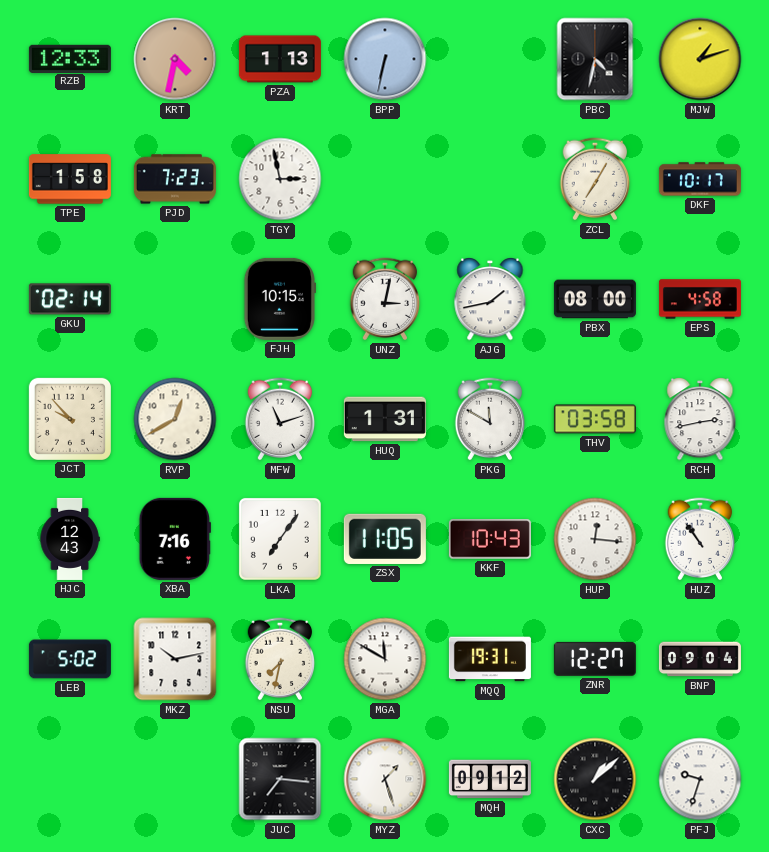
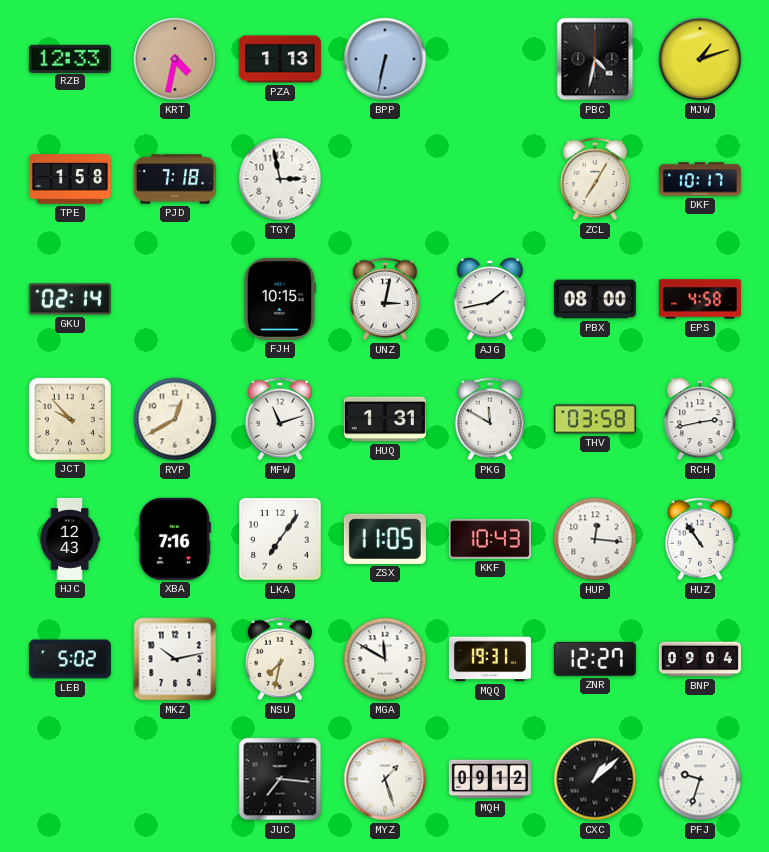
PJD: 7:23 -> 7:18
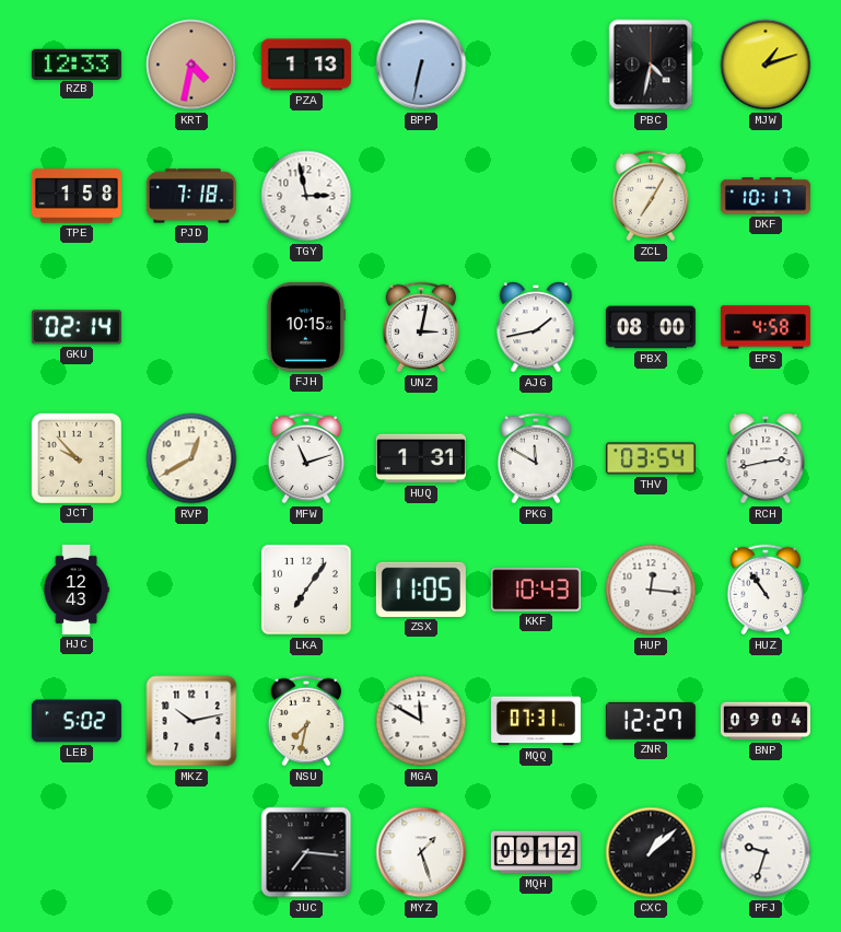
THV: 03:58 -> 03:54
XBA: 7:16 -> none
MQQ: 19:31 -> 07:31
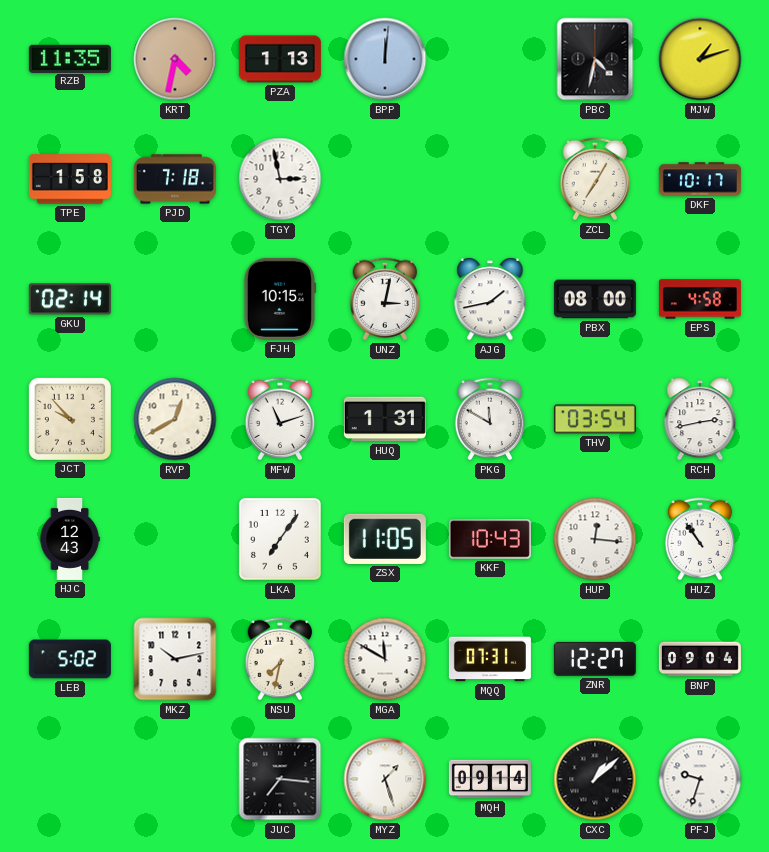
RZB: 12:33 -> 11:35
BPP: 6:32 -> 12:01
MQH: 09:12 -> 09:14
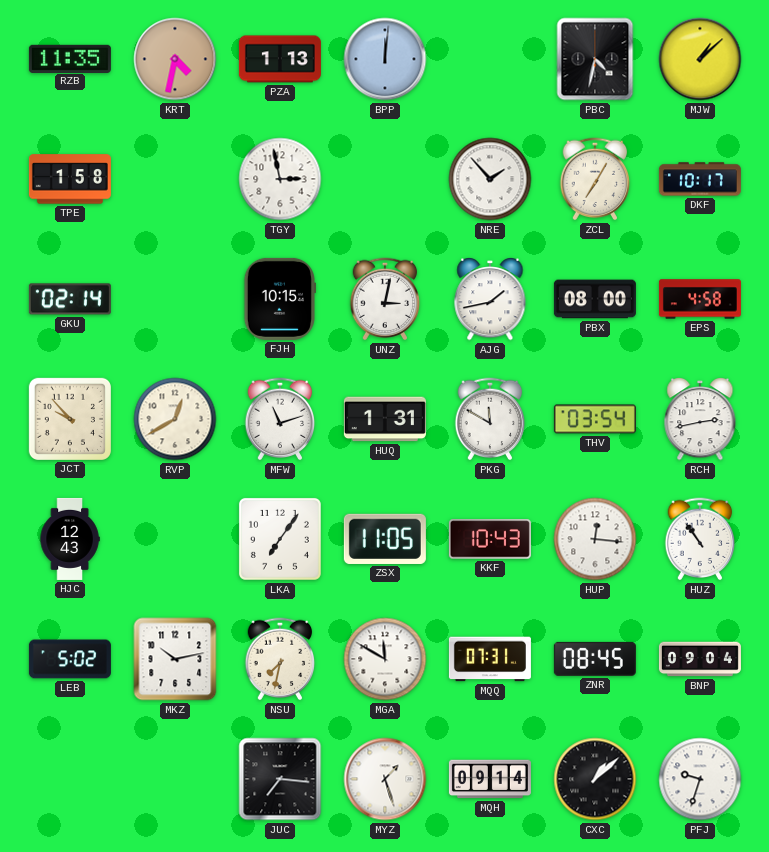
MJW: 1:12 -> 1:08
PJD: 7:18 -> none
NRE: none -> 1:53
ZNR: 12:27 -> 08:45
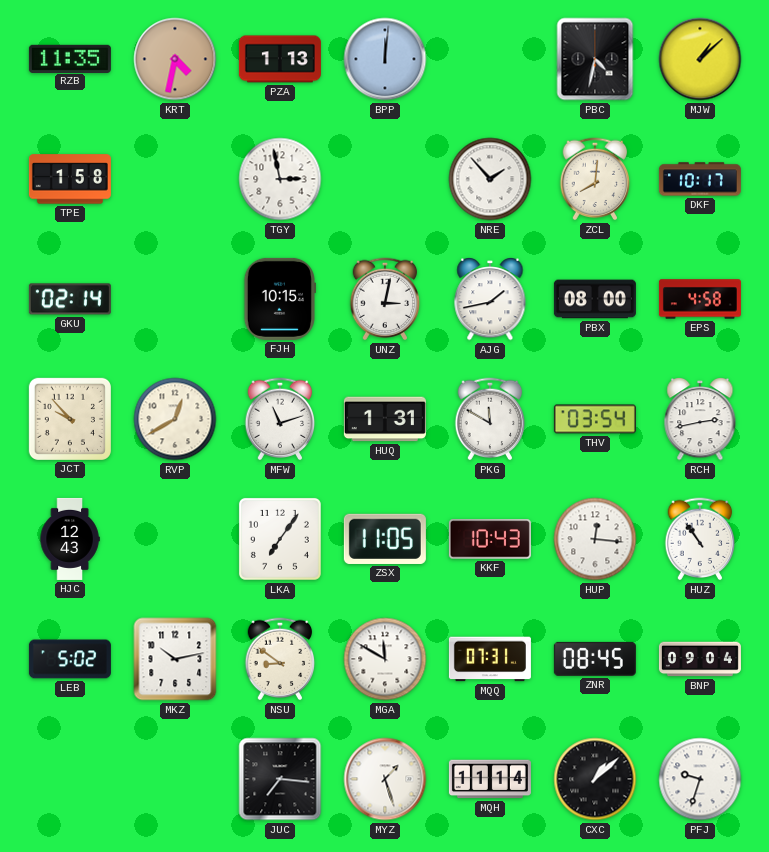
ZCL: 7:05 -> 8:01
NSU: 7:32 -> 8:51
MQH: 09:14 -> 11:14
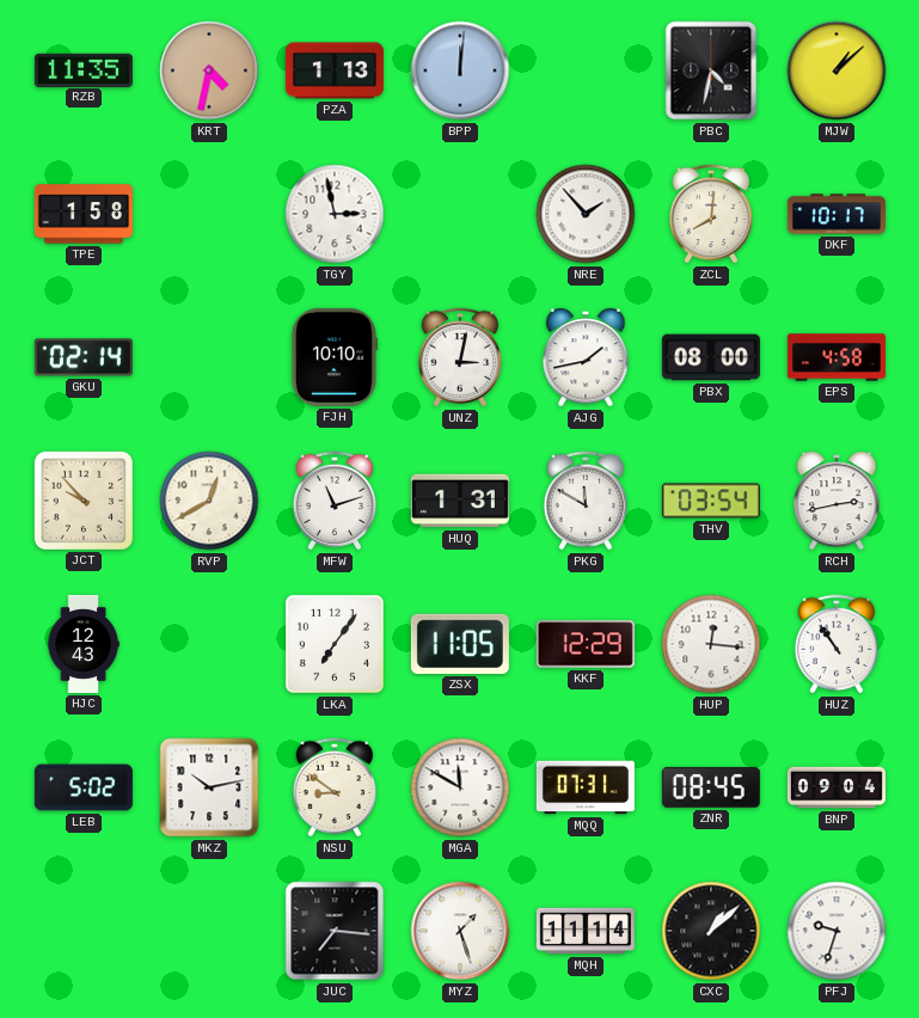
FJH: 10:15 -> 10:10
KKF: 10:43 -> 12:29
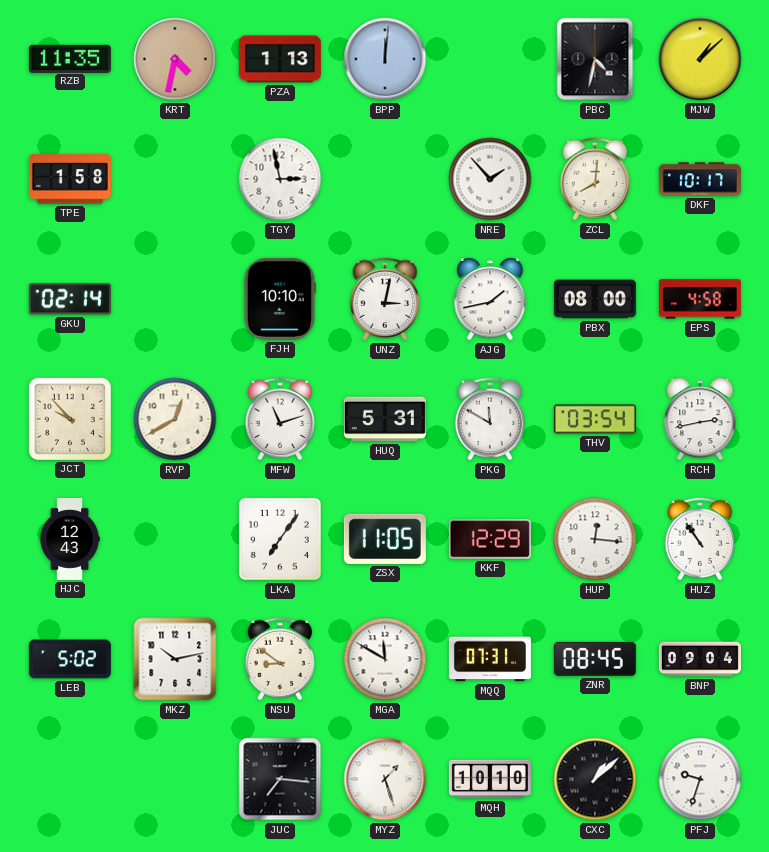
HUQ: 1:31 -> 5:31
MQH: 11:14 -> 10:10
